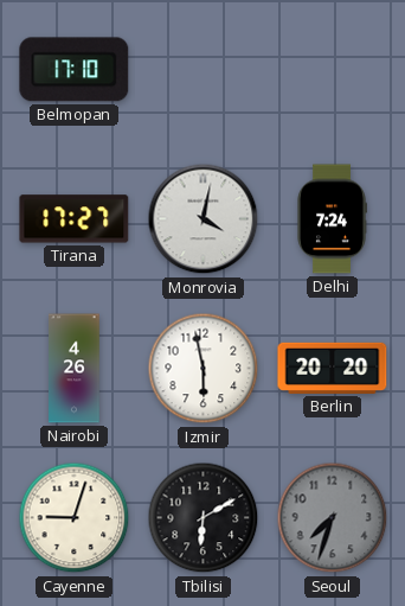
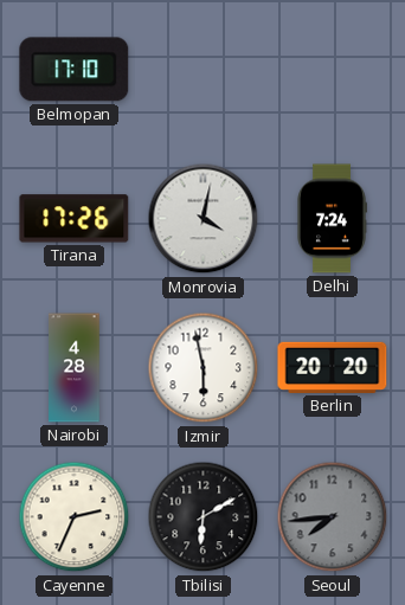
Tirana: 17:27 -> 17:26
Nairobi: 4:26 -> 4:28
Cayenne: 9:03 -> 2:34
Seoul: 7:33 -> 7:44
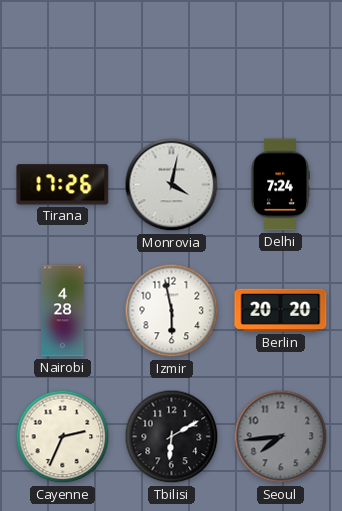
Belmopan: 17:10 -> none
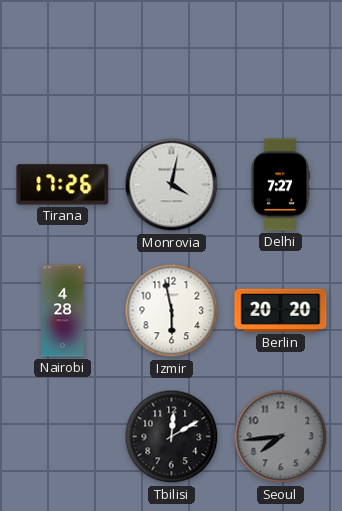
Delhi: 7:24 -> 7:27
Cayenne: 2:34 -> none
Tbilisi: 6:10 -> 12:10
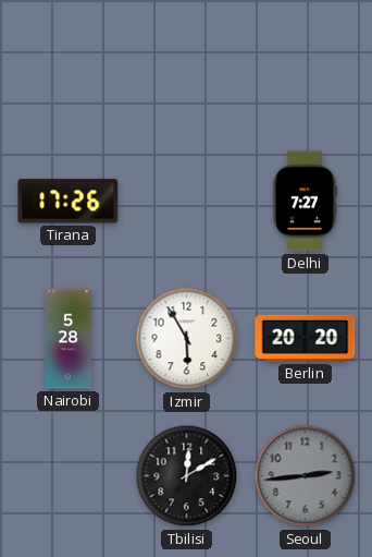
Monrovia: 4:02 -> none
Nairobi: 4:28 -> 5:28
Izmir: 5:58 -> 5:55
Seoul: 7:44 -> 2:44
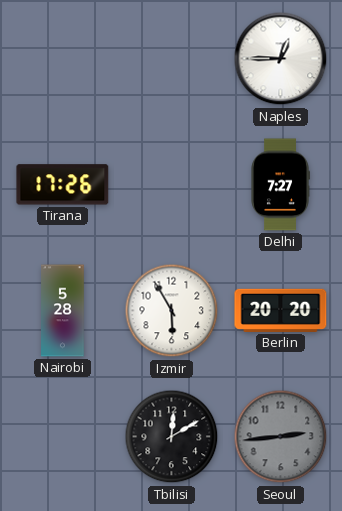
Naples: none -> 12:45
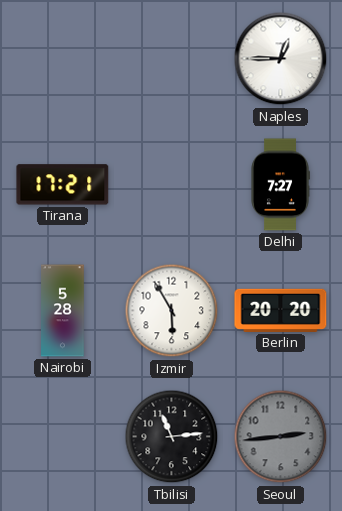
Tirana: 17:26 -> 17:21
Tbilisi: 12:10 -> 11:14
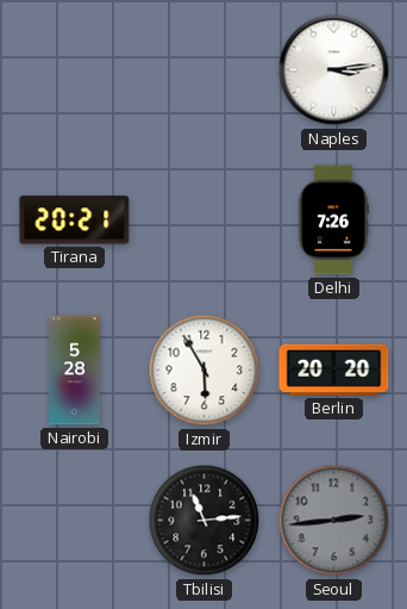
Naples: 12:45 -> 3:14
Tirana: 17:21 -> 20:21
Delhi: 7:27 -> 7:26
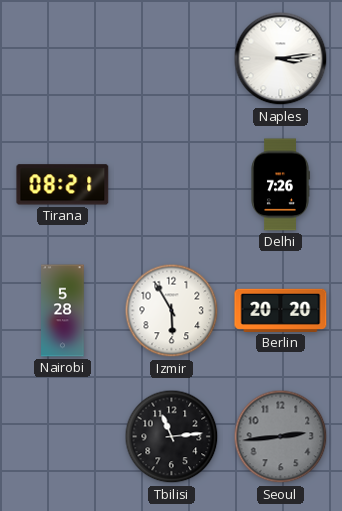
Tirana: 20:21 -> 08:21
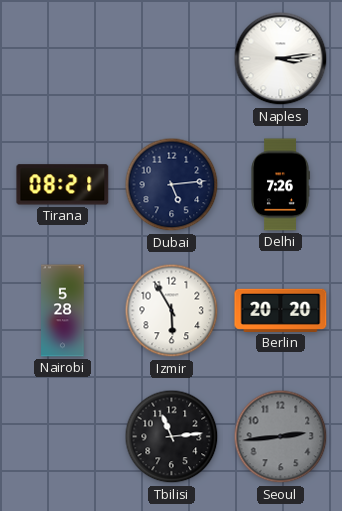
Dubai: none -> 5:14
